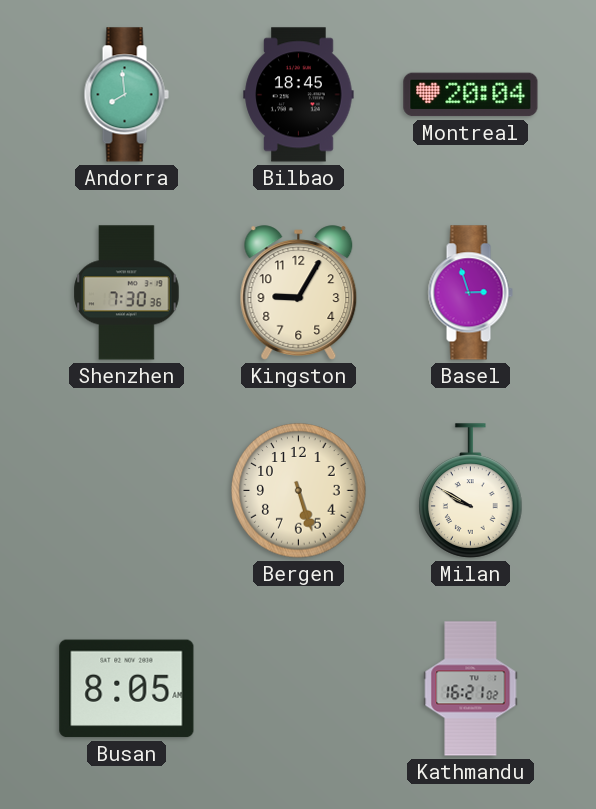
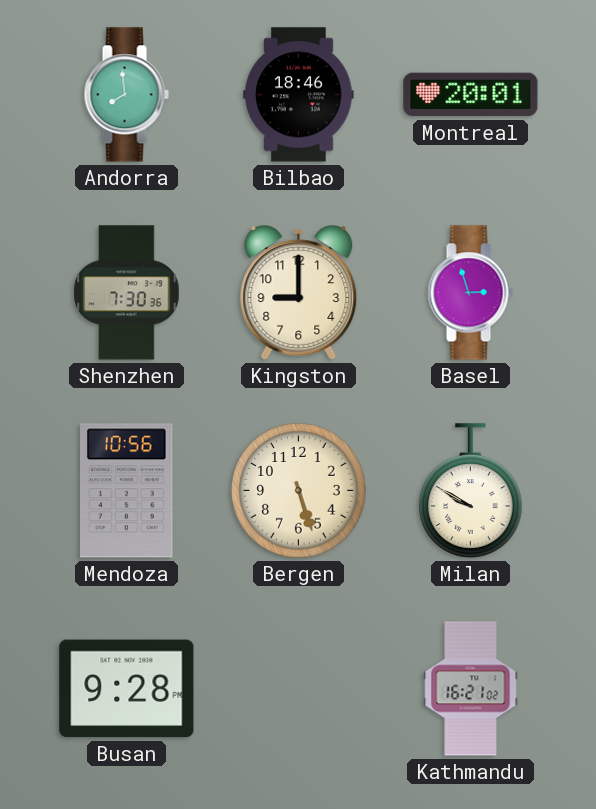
Bilbao: 18:45 -> 18:46
Montreal: 20:04 -> 20:01
Kingston: 9:05 -> 9:00
Mendoza: none -> 10:56
Busan: 8:05 -> 9:28
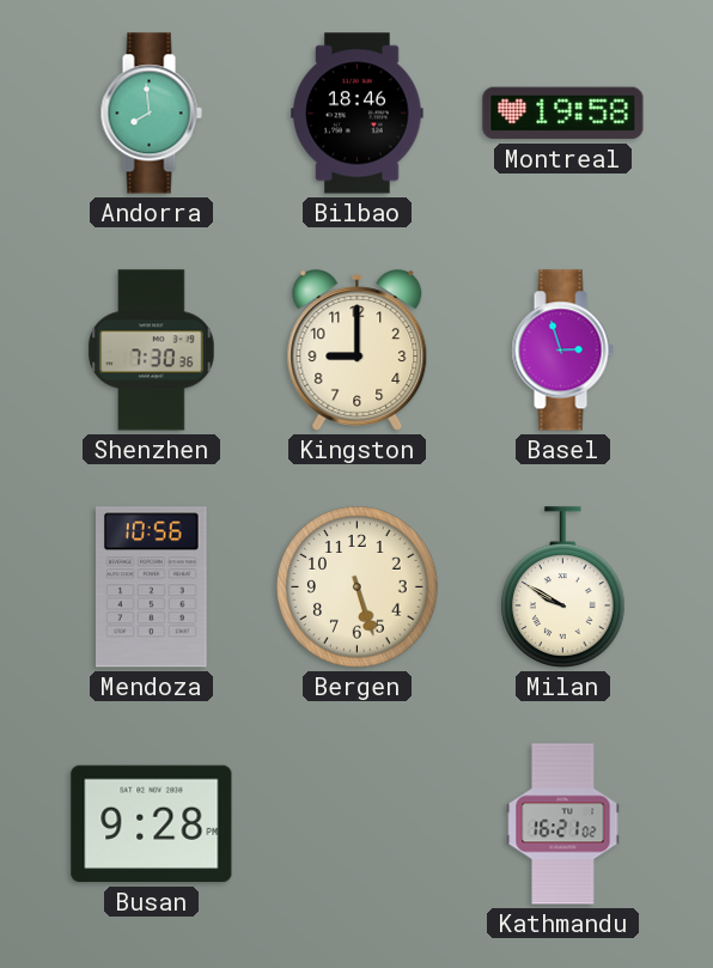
Montreal: 20:01 -> 19:58
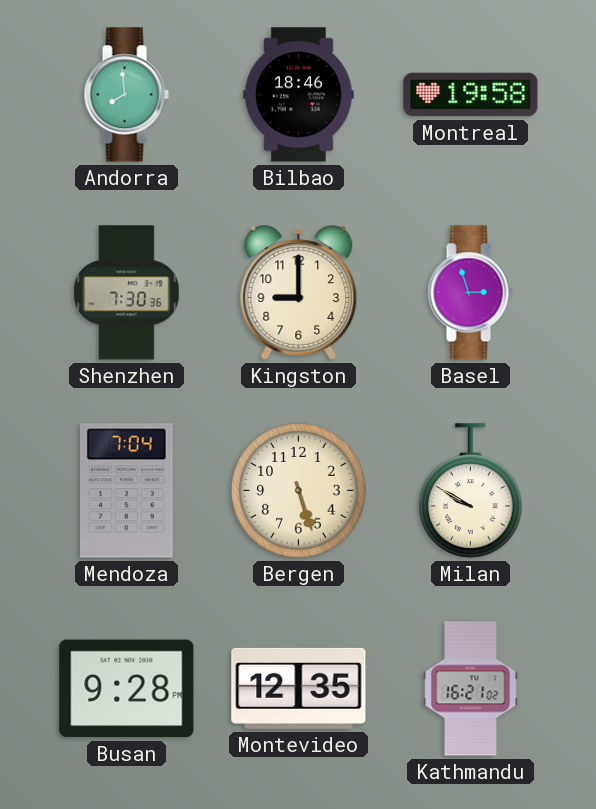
Mendoza: 10:56 -> 7:04
Montevideo: none -> 12:35
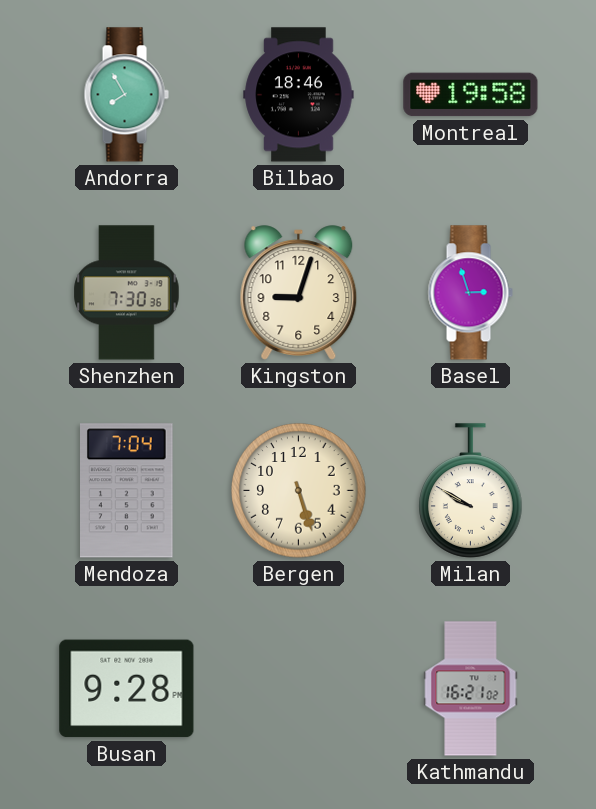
Andorra: 7:59 -> 7:55
Kingston: 9:00 -> 9:03
Montevideo: 12:35 -> none
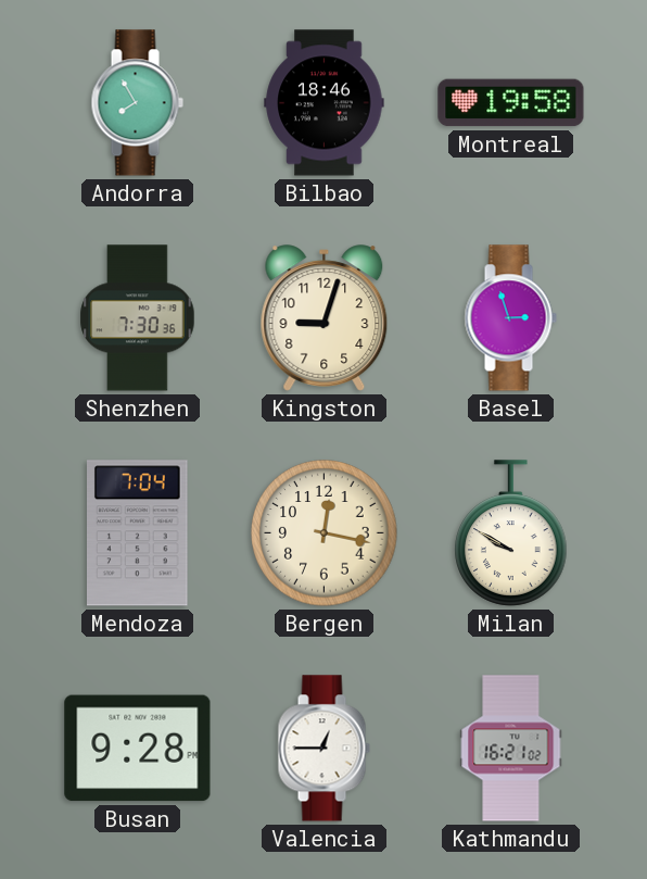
Bergen: 5:27 -> 12:17
Valencia: none -> 12:45
